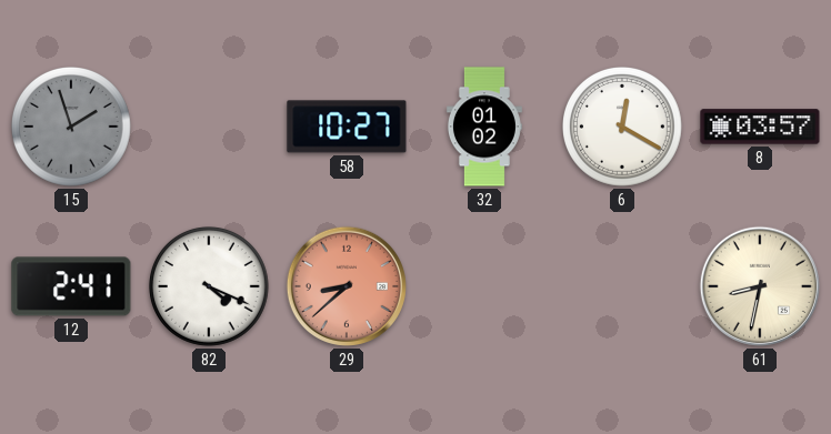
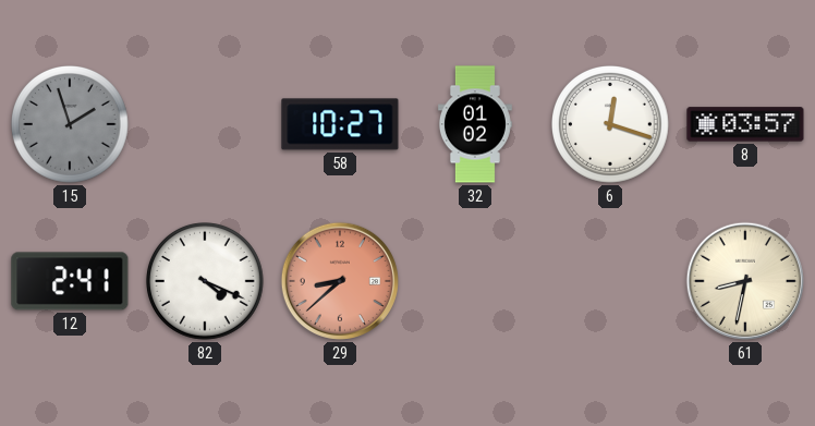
6: 12:20 -> 12:18
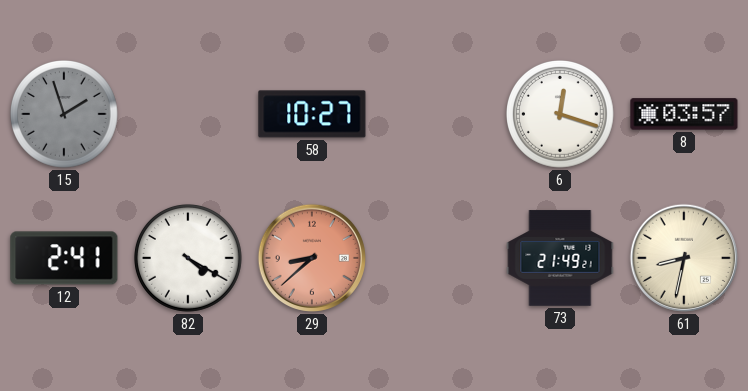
32: 01:02 -> none
82: 4:19 -> 4:20
73: none -> 21:49
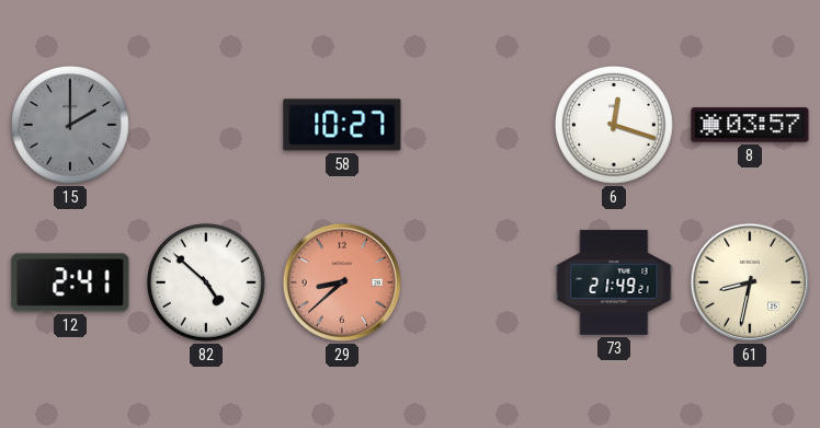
15: 1:57 -> 2:00
82: 4:20 -> 4:52
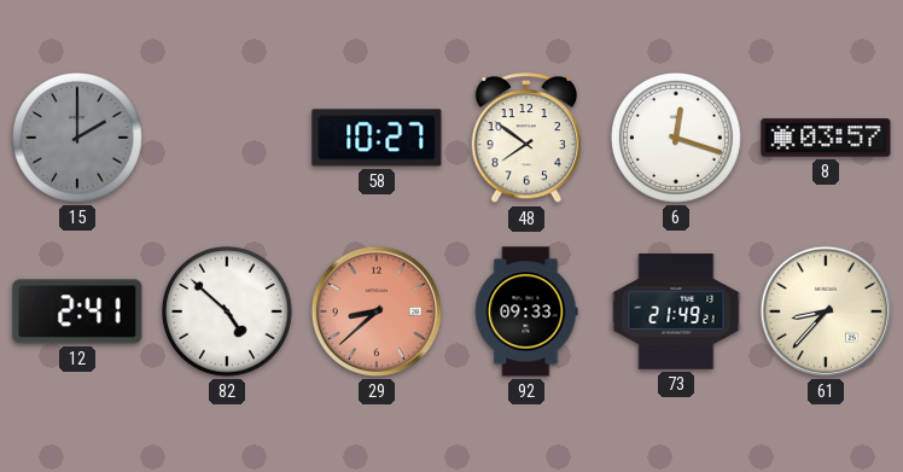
48: none -> 7:51
92: none -> 09:33
61: 8:32 -> 8:37
